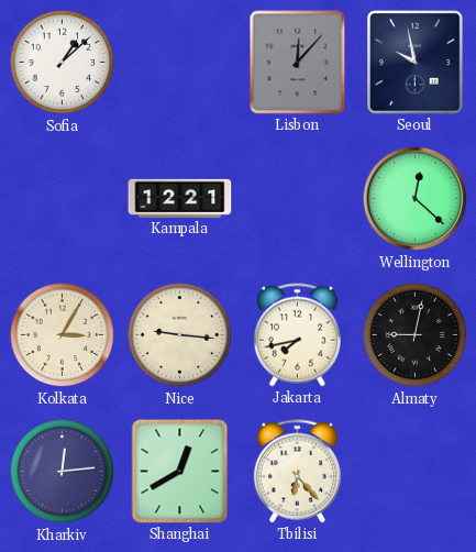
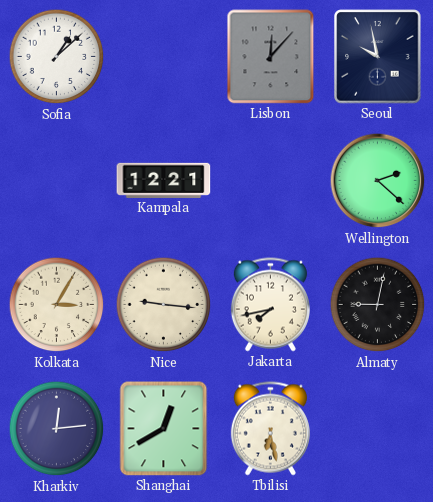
Wellington: 12:22 -> 2:22
Tbilisi: 6:23 -> 6:28
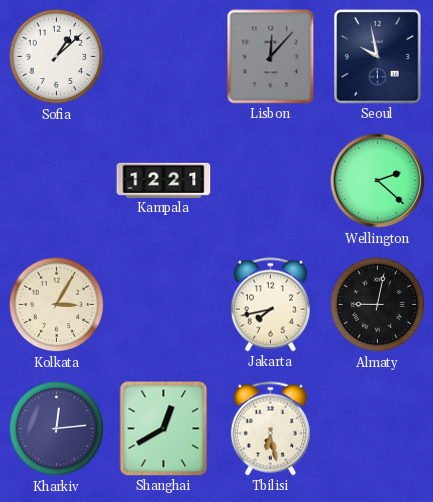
Nice: 9:16 -> none
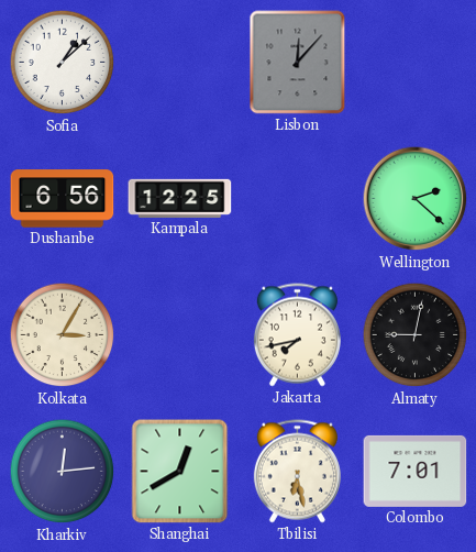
Seoul: 9:58 -> none
Dushanbe: none -> 6:56
Kampala: 12:21 -> 12:25
Colombo: none -> 7:01
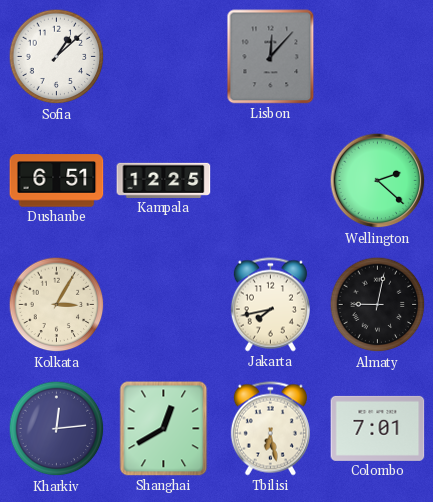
Dushanbe: 6:56 -> 6:51
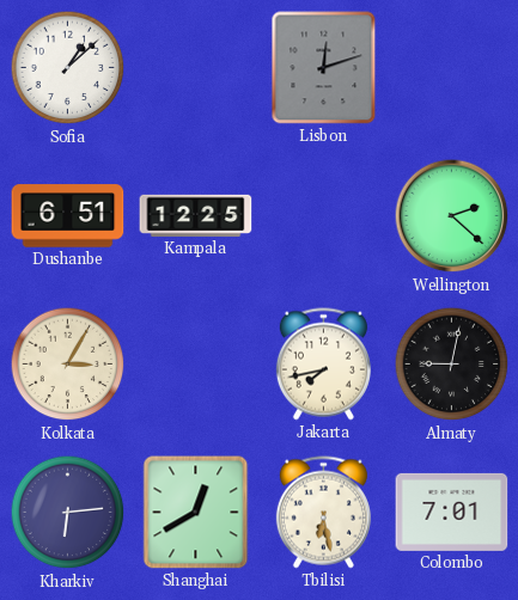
Lisbon: 12:07 -> 12:12
Kharkiv: 12:14 -> 6:14
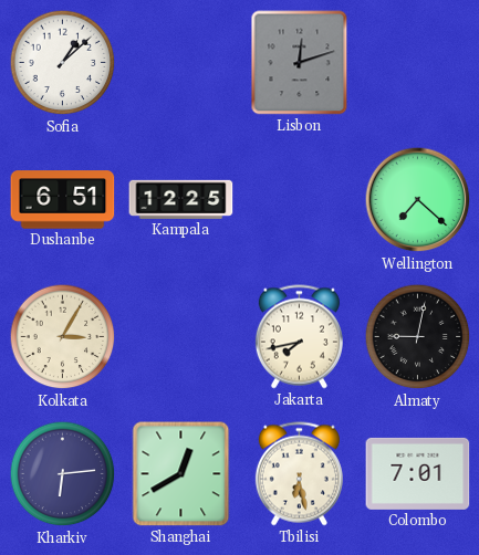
Wellington: 2:22 -> 7:22
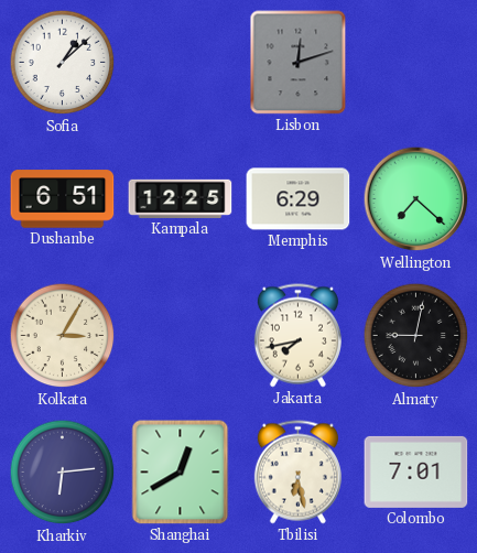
Memphis: none -> 6:29
